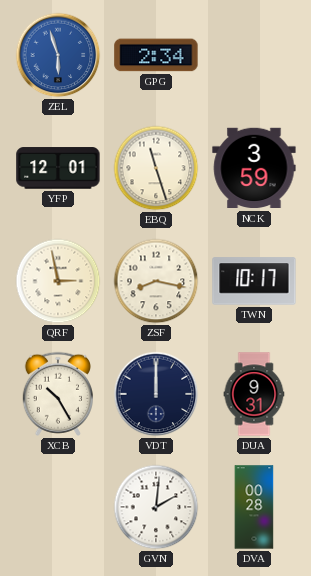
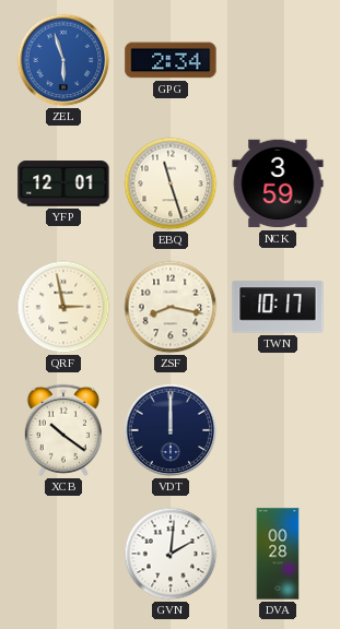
XCB: 10:25 -> 10:21
DUA: 9:31 -> none
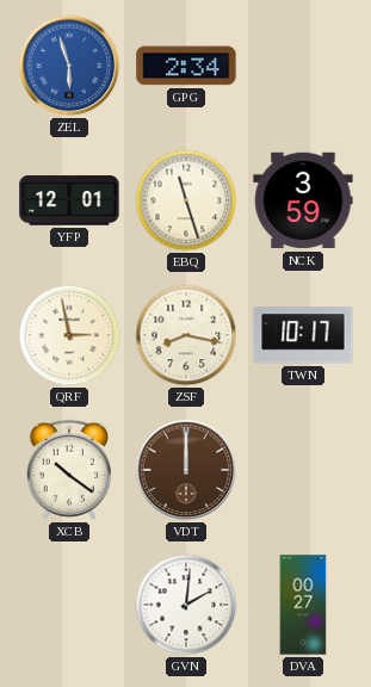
VDT dial: navy -> brown
DVA: 00:28 -> 00:27
